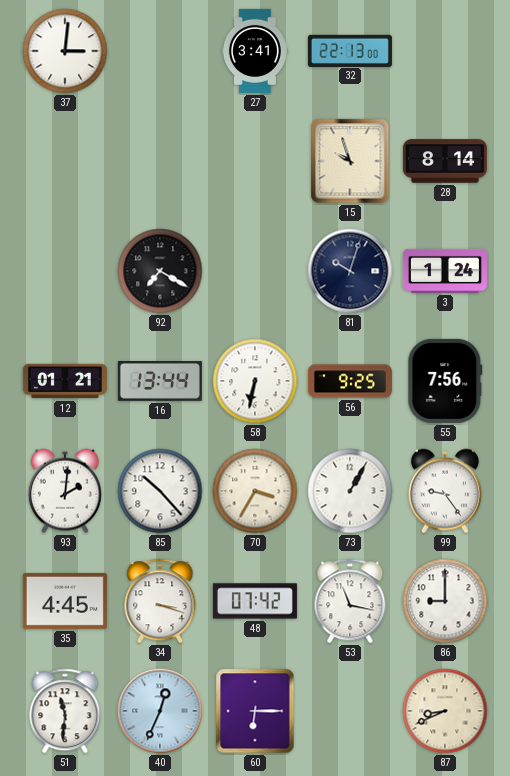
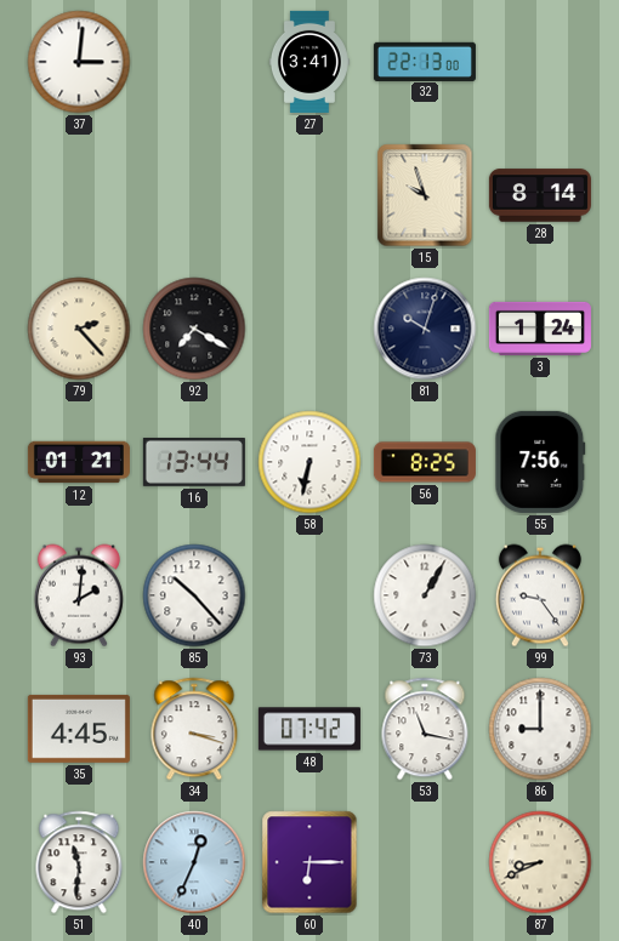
79: none -> 2:23
56: 9:25 -> 8:25
70: 3:35 -> none
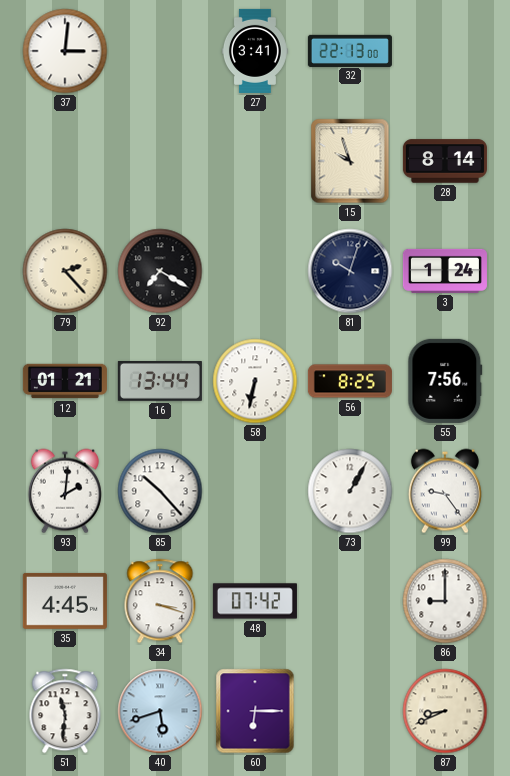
53: 11:17 -> none
40: 12:34 -> 5:42
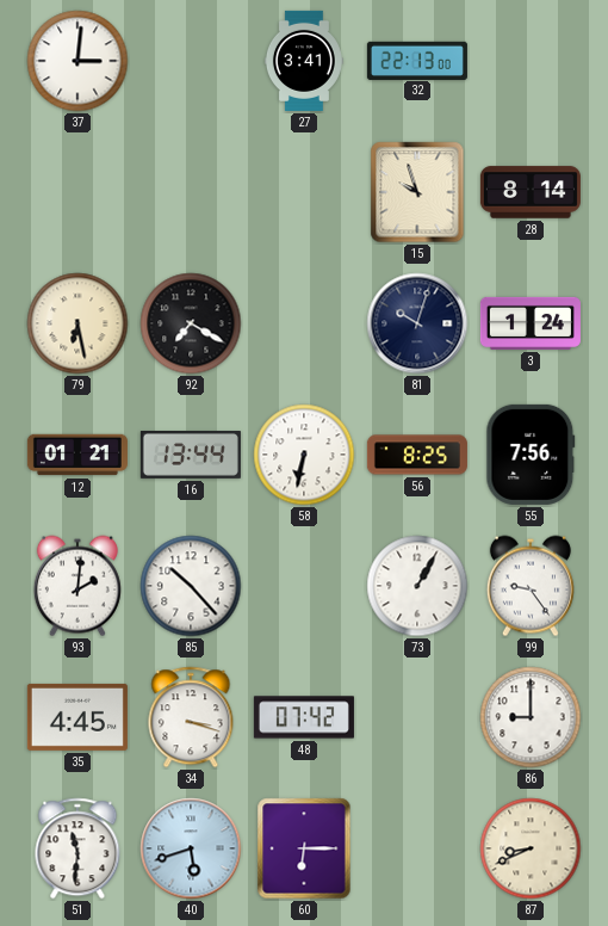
79: 2:23 -> 6:28
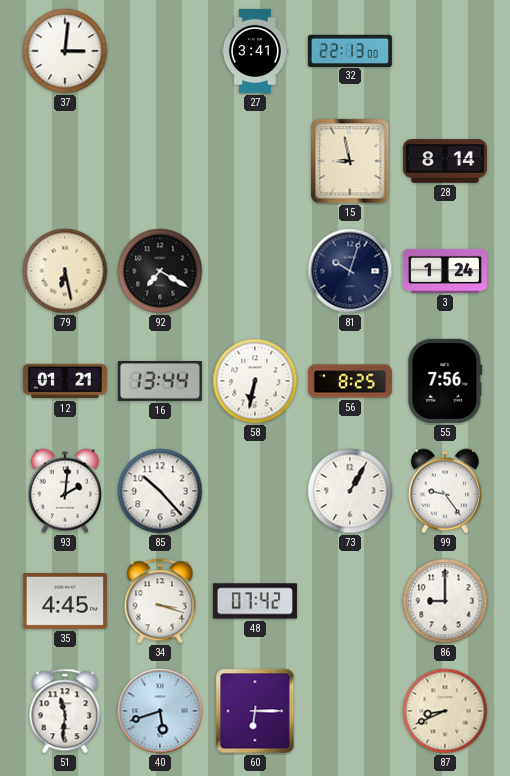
15: 9:57 -> 8:58
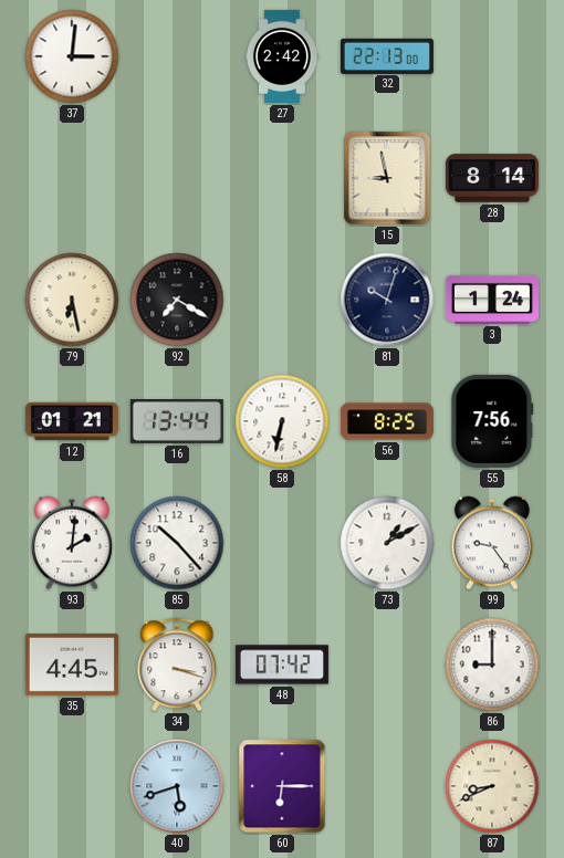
27: 3:41 -> 2:42
73: 1:05 -> 1:10
51: 11:31 -> none
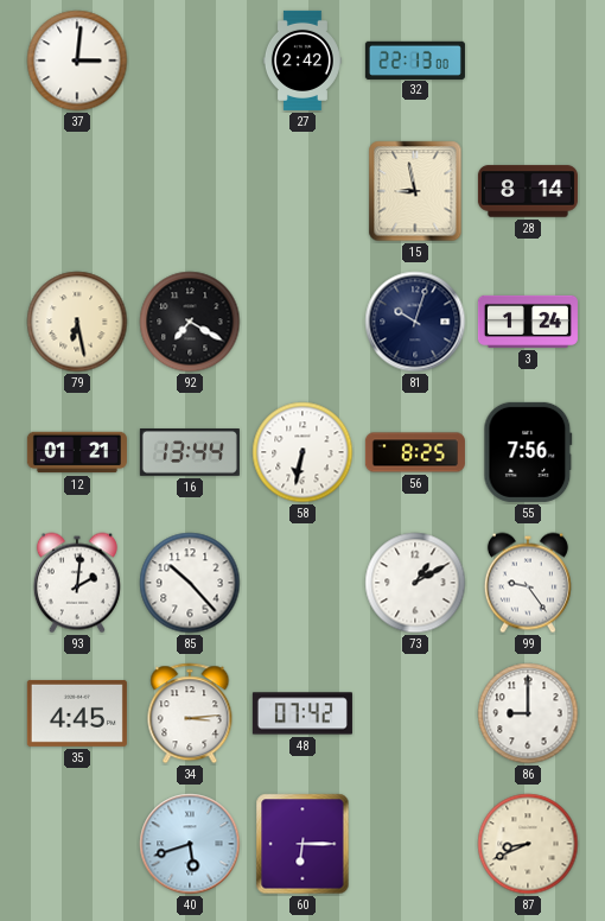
34: 3:18 -> 3:14
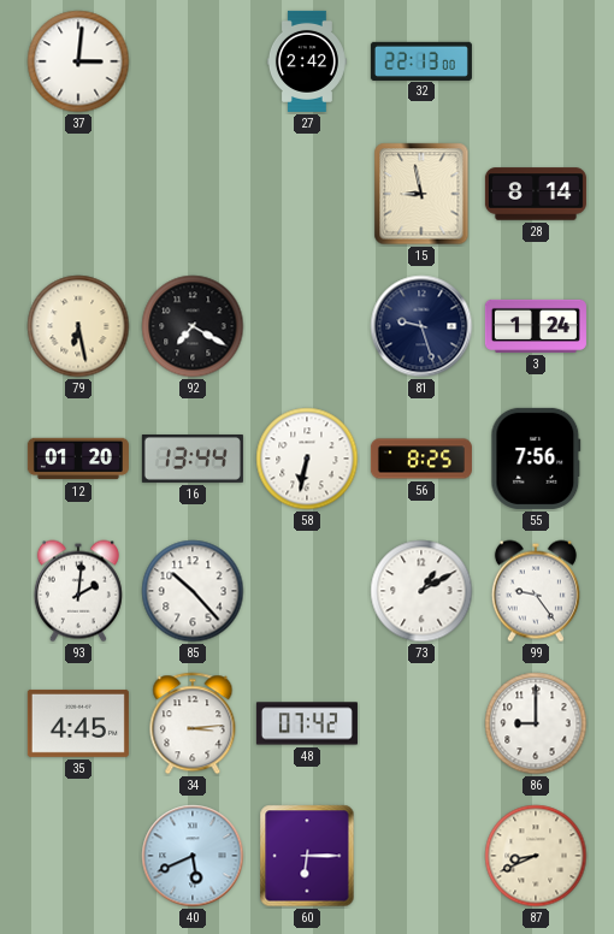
81: 10:03 -> 9:27
12: 01:21 -> 01:20
40: 5:42 -> 5:41
